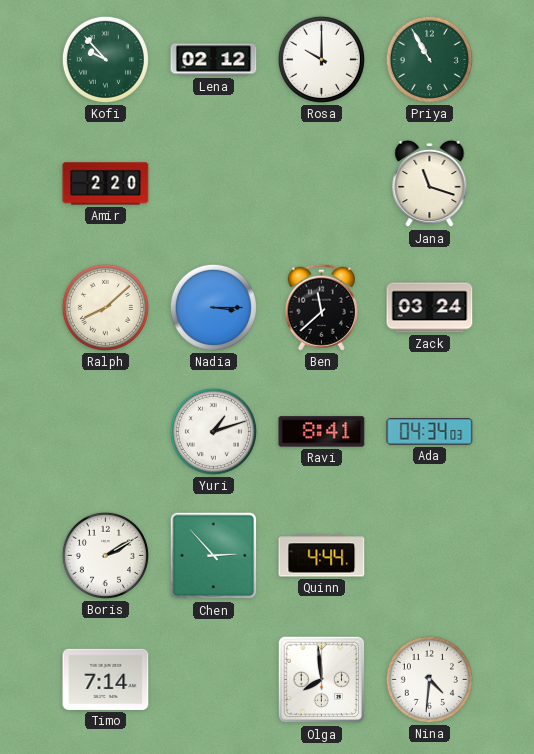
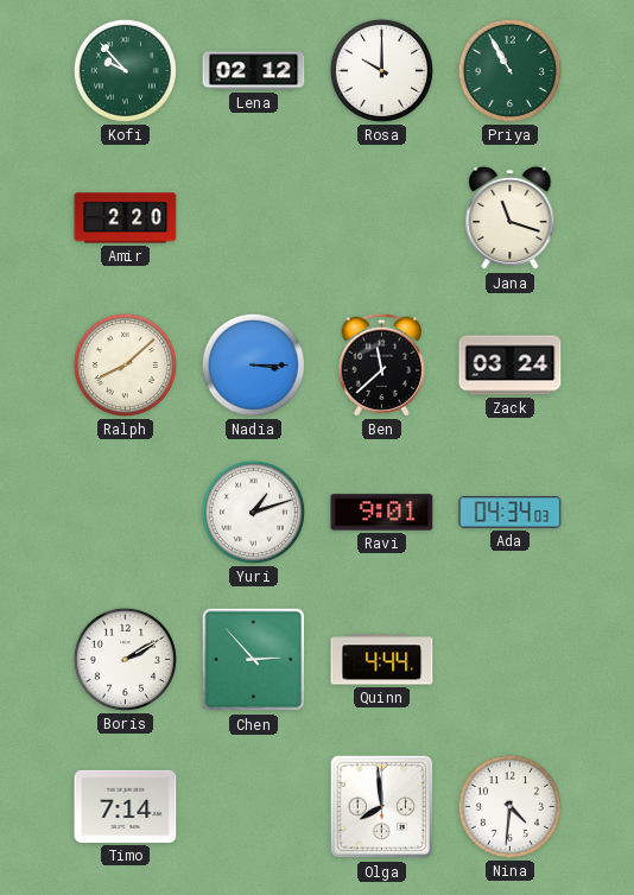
Ravi: 8:41 -> 9:01
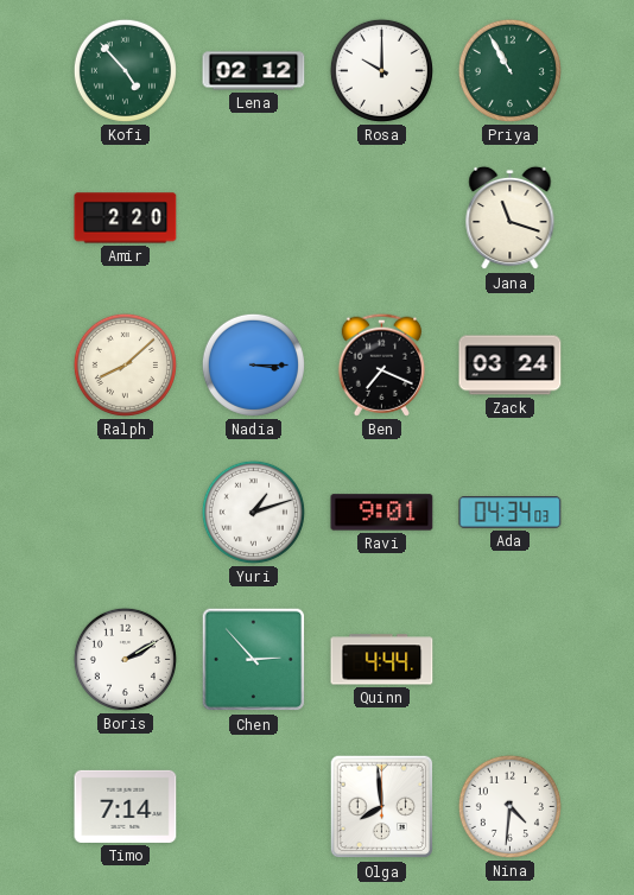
Kofi: 9:53 -> 4:53
Ben: 11:38 -> 7:19
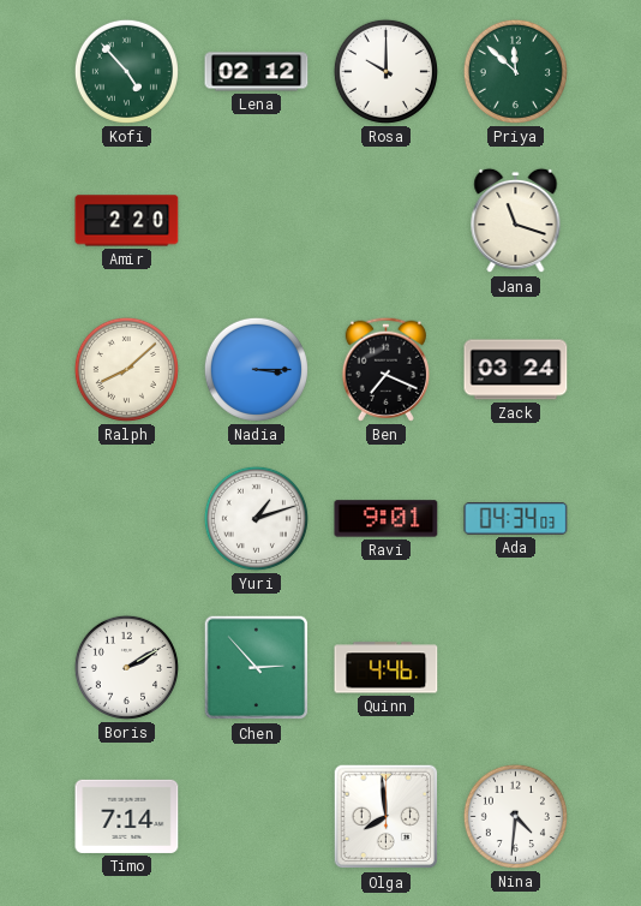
Priya: 10:55 -> 11:52
Quinn: 4:44 -> 4:46
